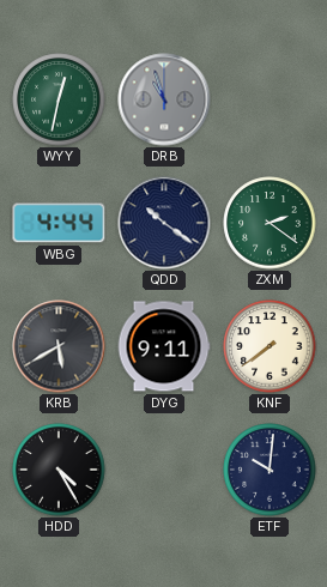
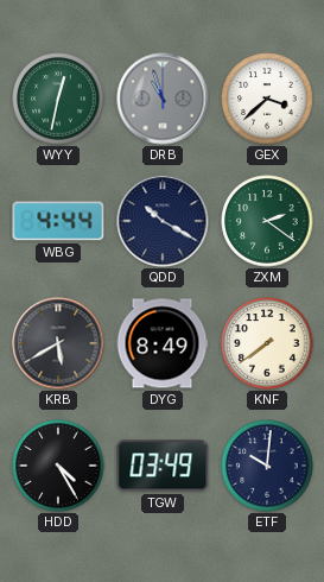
GEX: none -> 3:38
QDD: 10:21 -> 10:20
DYG: 9:11 -> 8:49
TGW: none -> 03:49
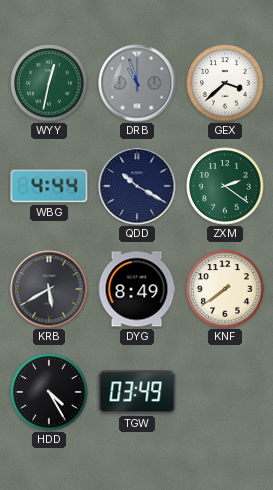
ETF: 10:01 -> none
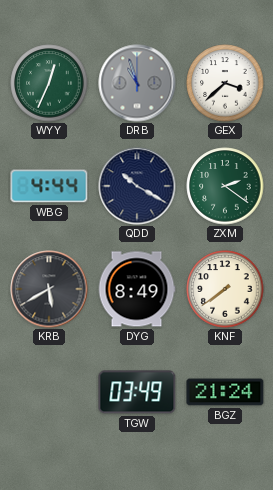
WYY: 12:32 -> 12:34
HDD: 4:25 -> none
BGZ: none -> 21:24
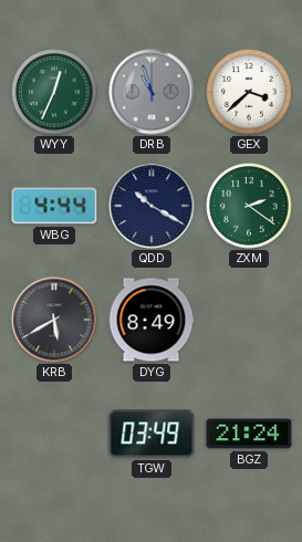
KNF: 7:39 -> none
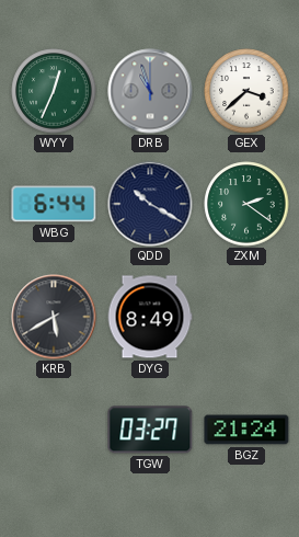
WBG: 4:44 -> 6:44
TGW: 03:49 -> 03:27
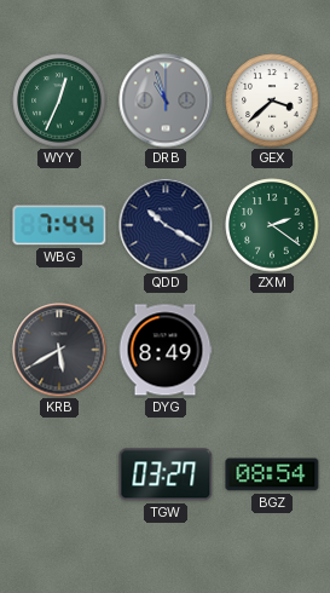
WBG: 6:44 -> 7:44
BGZ: 21:24 -> 08:54
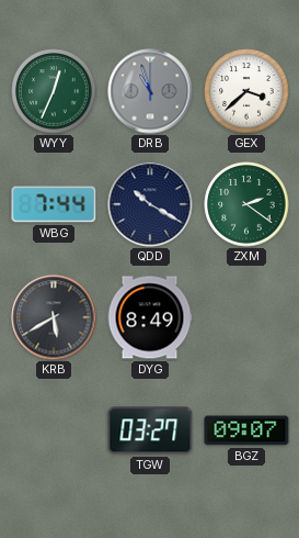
BGZ: 08:54 -> 09:07
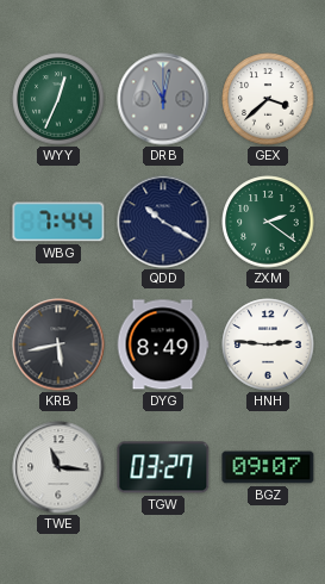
DRB: 10:57 -> 11:02
KRB: 5:40 -> 5:43
HNH: none -> 2:46
TWE: none -> 11:16
